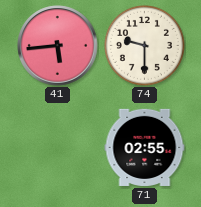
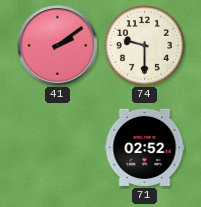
41: 5:44 -> 2:09
71: 02:55 -> 02:52
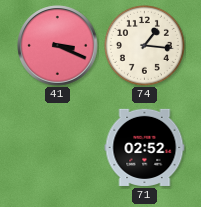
41: 2:09 -> 3:19
74: 9:30 -> 1:16
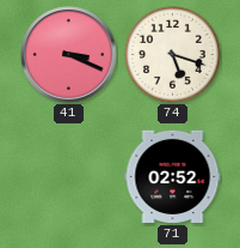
74: 1:16 -> 5:18
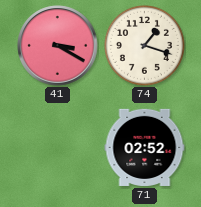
41: 3:19 -> 3:20
74: 5:18 -> 1:18
